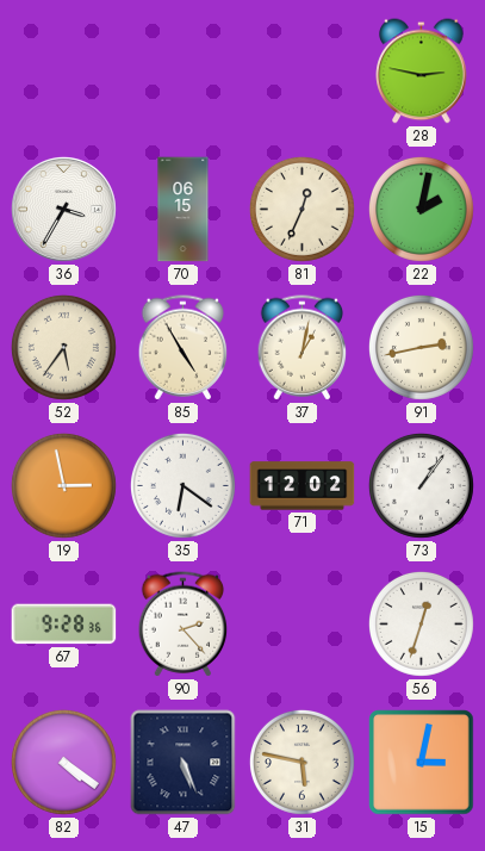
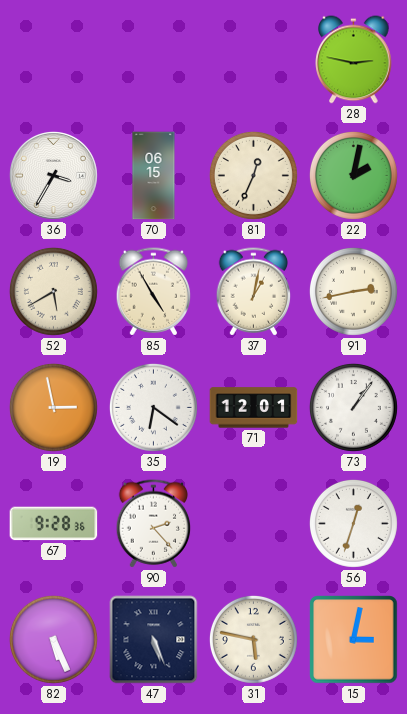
52: 5:36 -> 5:40
71: 12:02 -> 12:01
82: 4:21 -> 5:26
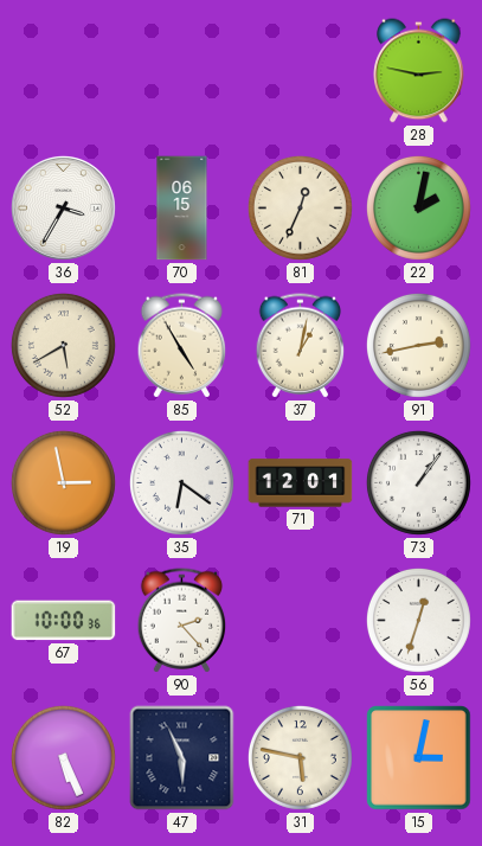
67: 9:28 -> 10:00
47: 5:26 -> 5:56
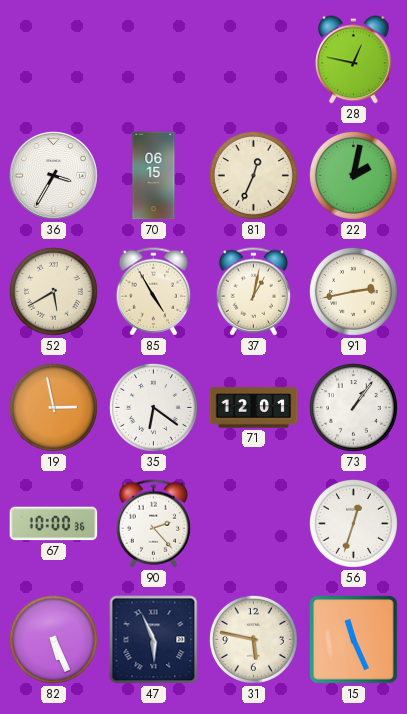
28: 2:47 -> 12:47
15: 3:02 -> 11:26
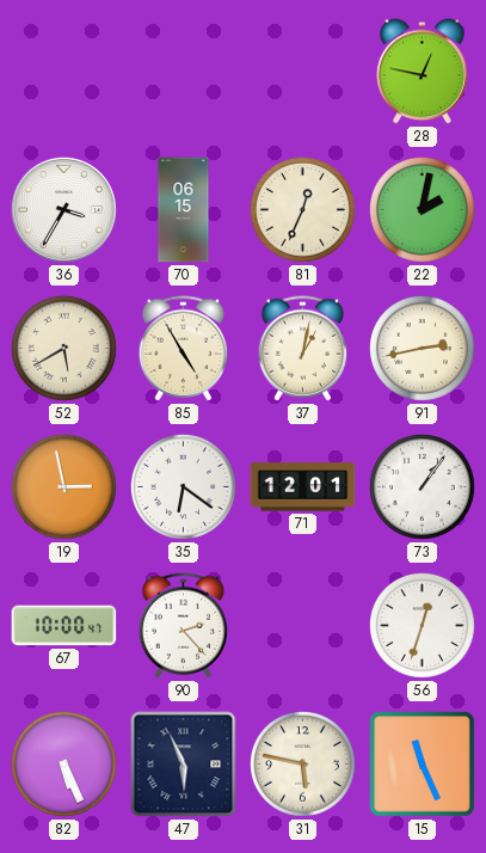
67: 10:00:36 -> 10:00:47
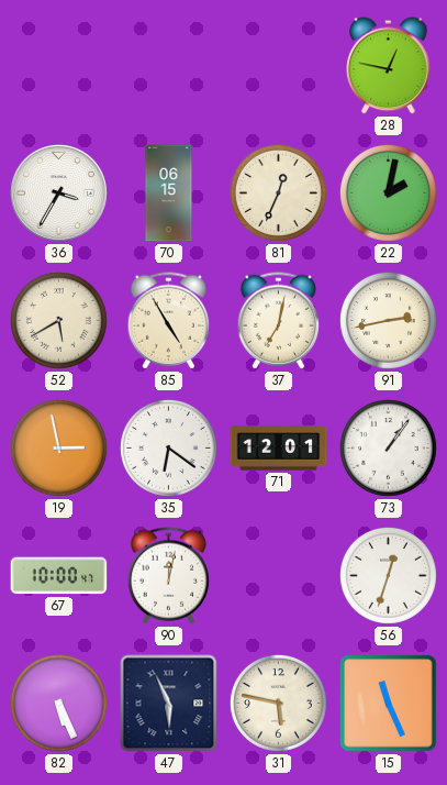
37: 1:02 -> 7:02
90: 2:23 -> 12:02
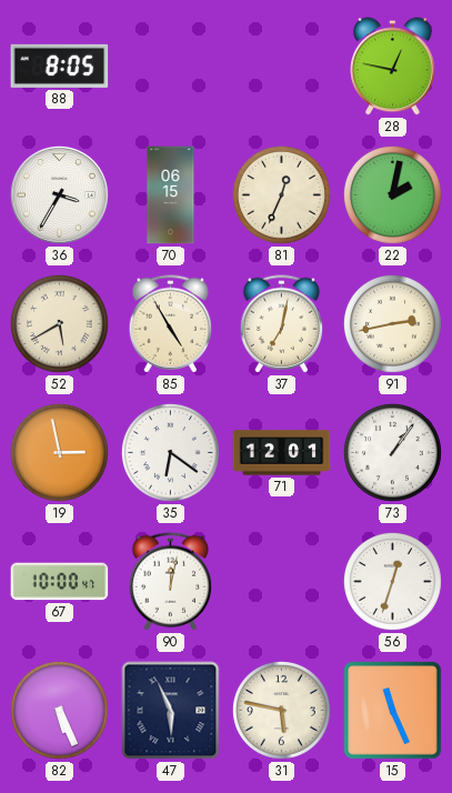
88: none -> 8:05
